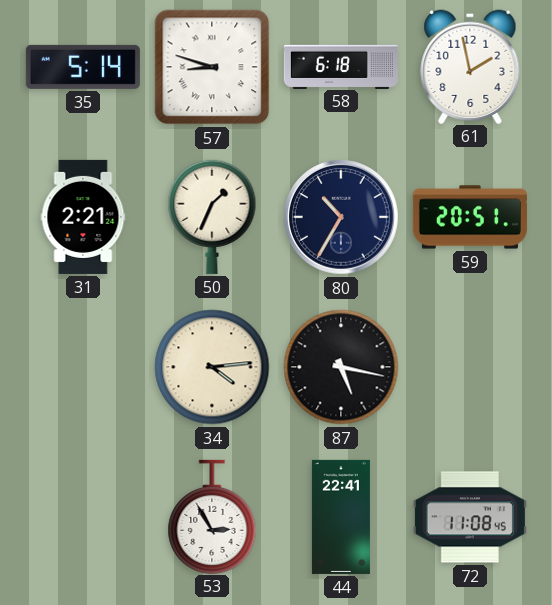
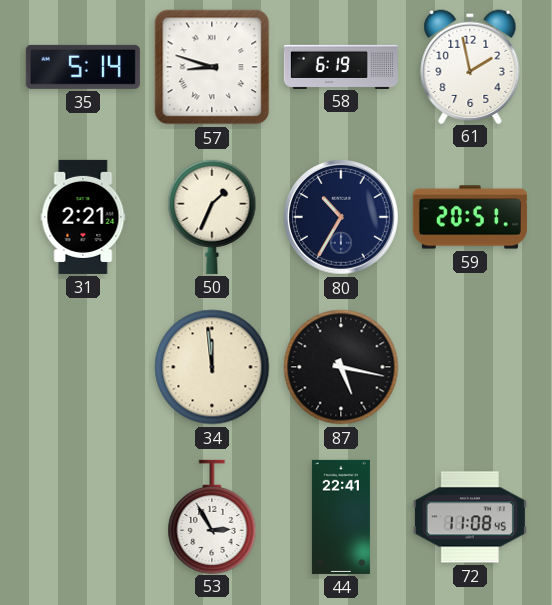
58: 6:18 -> 6:19
34: 4:14 -> 11:59
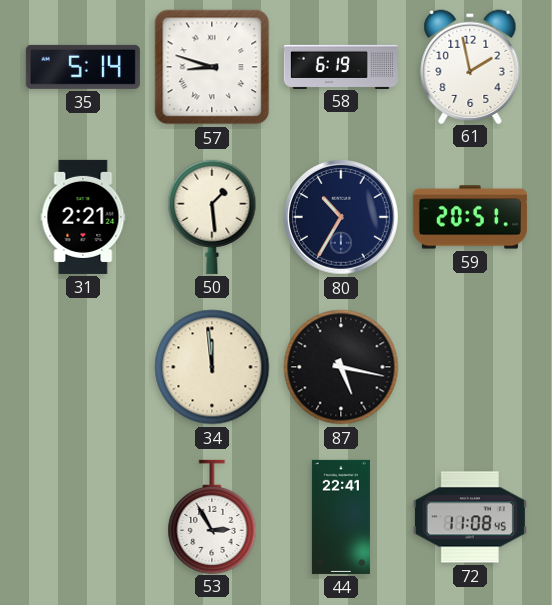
50: 1:34 -> 1:29
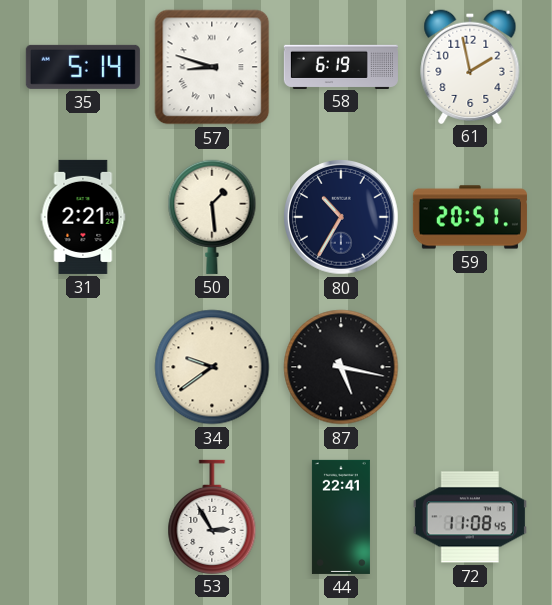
34: 11:59 -> 9:39
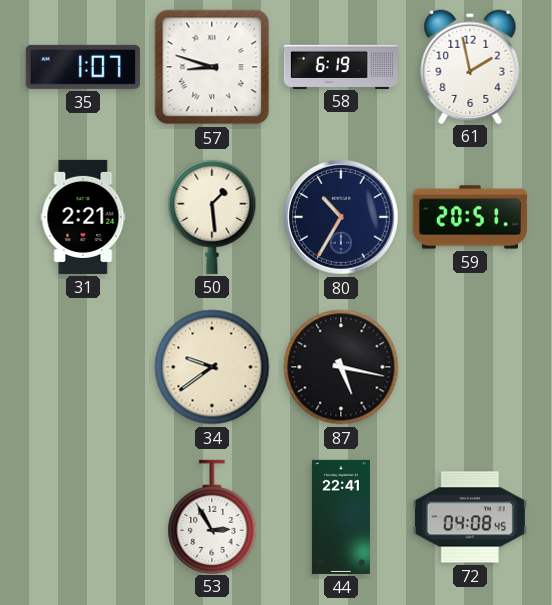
35: 5:14 -> 1:07
72: 11:08 -> 04:08
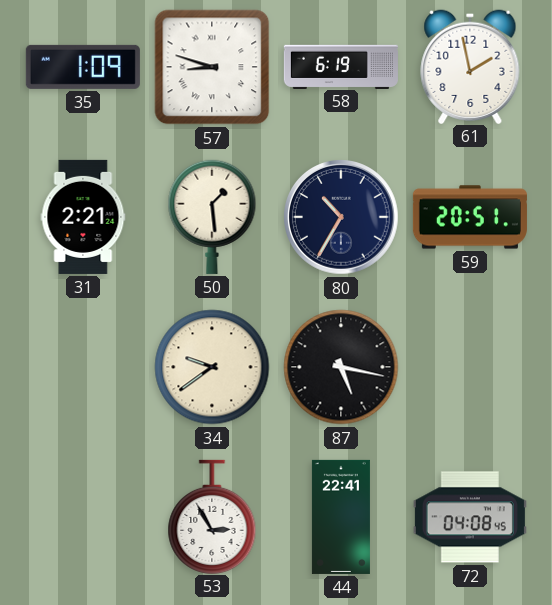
35: 1:07 -> 1:09
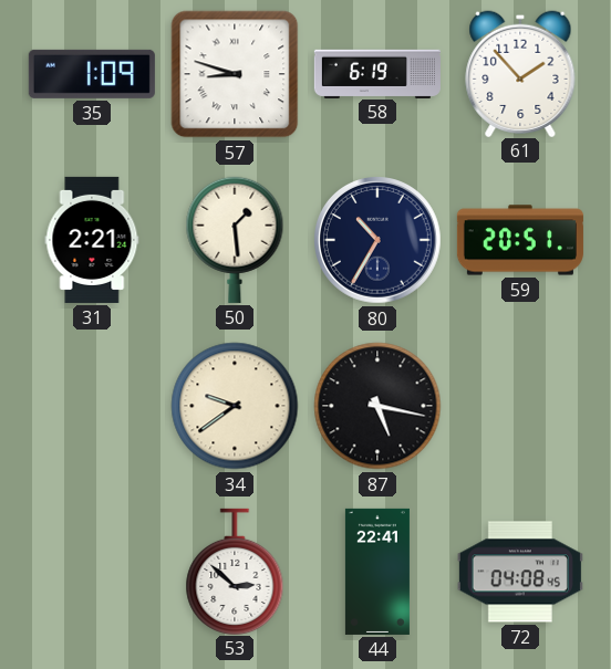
61: 1:58 -> 1:53
53: 2:55 -> 2:52
